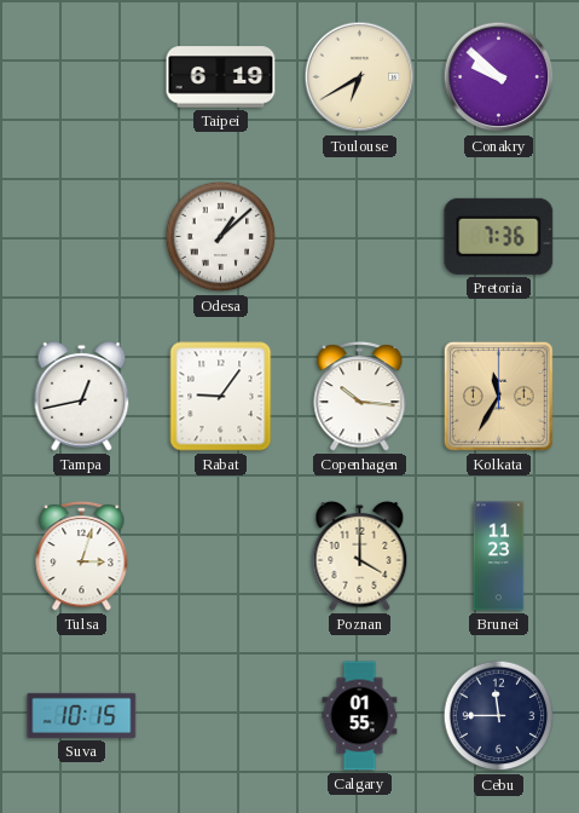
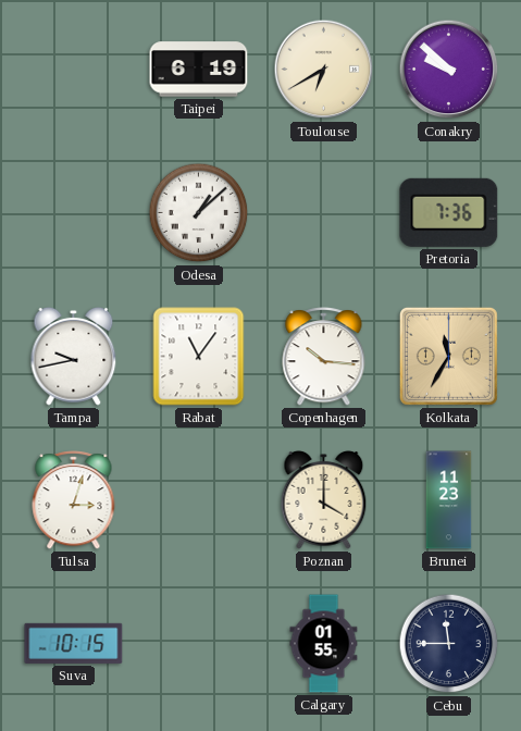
Tampa: 12:43 -> 9:43
Rabat: 9:06 -> 11:06
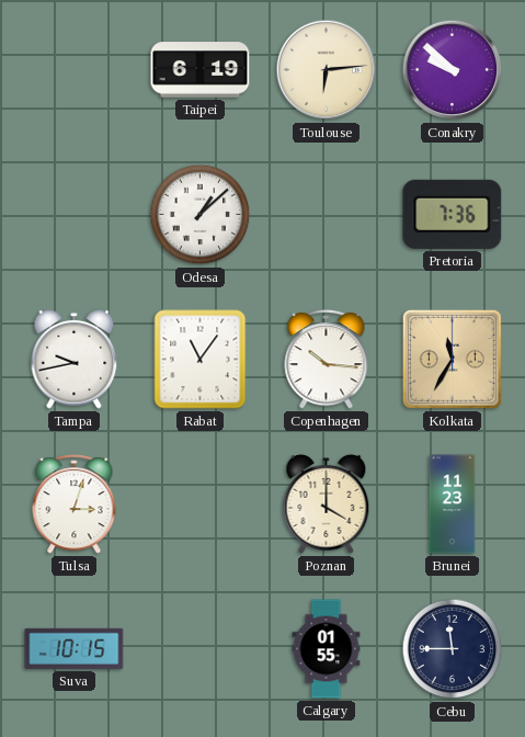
Toulouse: 6:40 -> 6:14
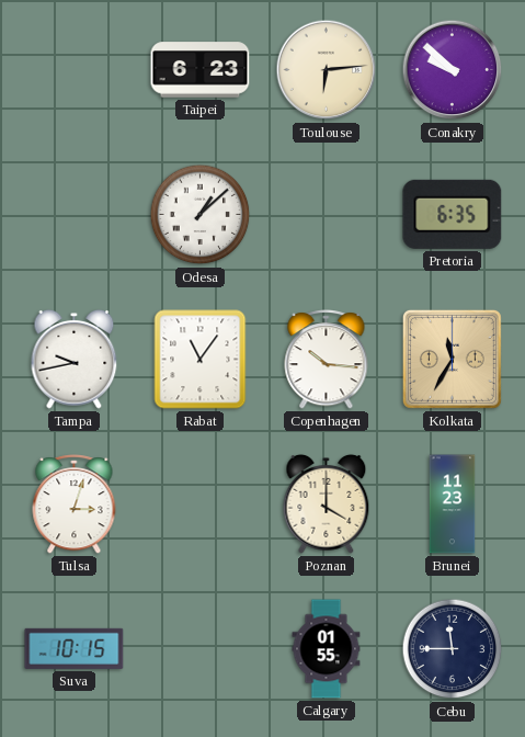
Taipei: 6:19 -> 6:23
Pretoria: 7:36 -> 6:35
